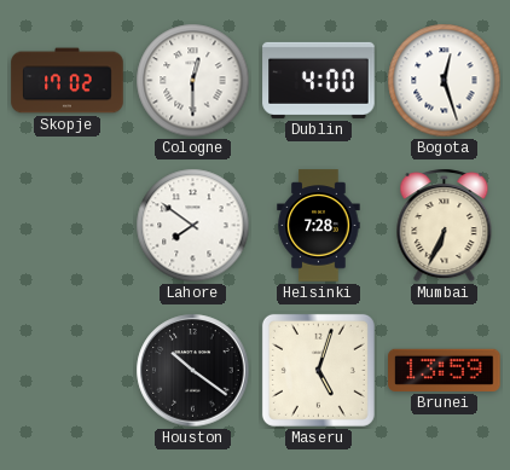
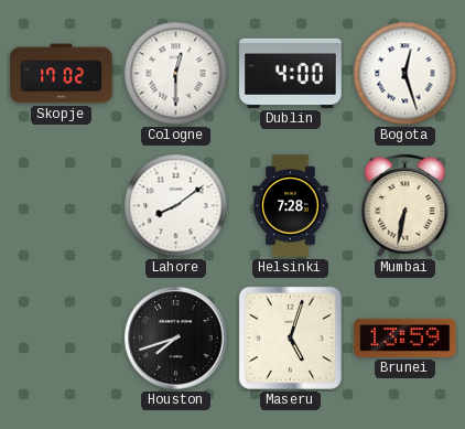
Lahore: 7:51 -> 8:09
Mumbai: 6:34 -> 6:32
Houston: 10:21 -> 7:42
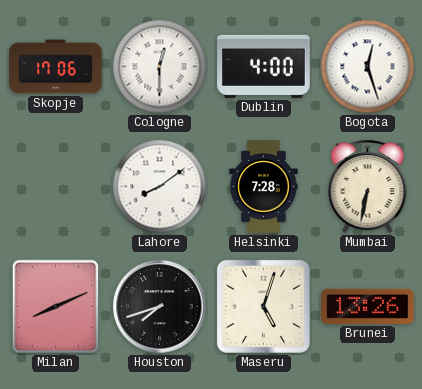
Skopje: 17:02 -> 17:06
Milan: none -> 8:11
Brunei: 13:59 -> 13:26
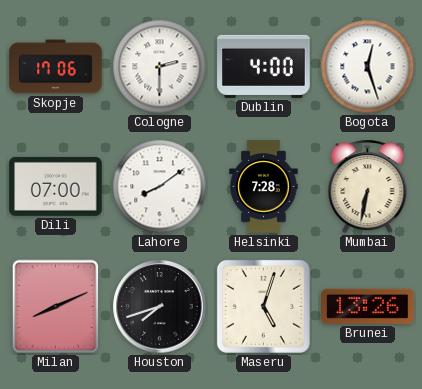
Cologne: 12:30 -> 2:30
Dili: none -> 07:00
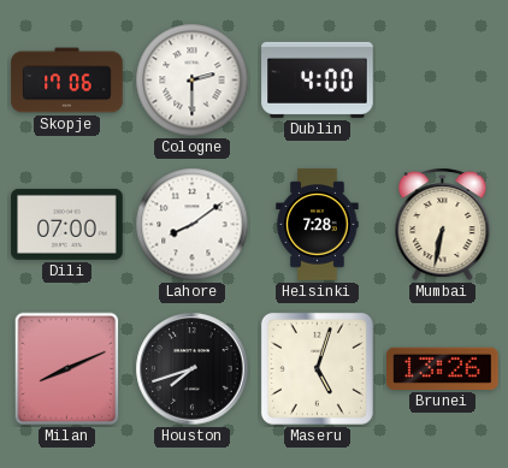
Bogota: 12:27 -> none
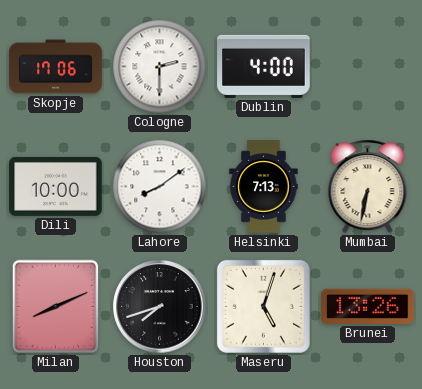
Dili: 07:00 -> 10:00
Helsinki: 7:28 -> 7:13
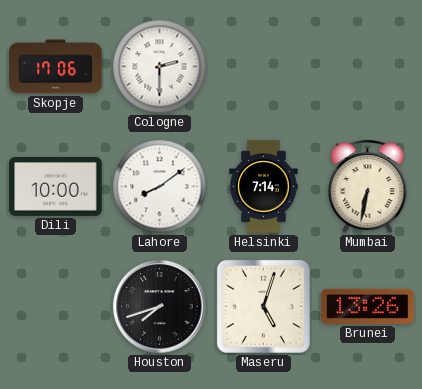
Dublin: 4:00 -> none
Helsinki: 7:13 -> 7:14
Milan: 8:11 -> none
